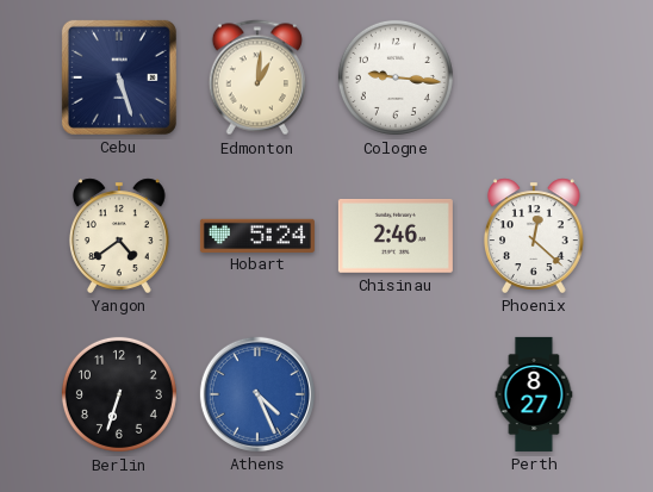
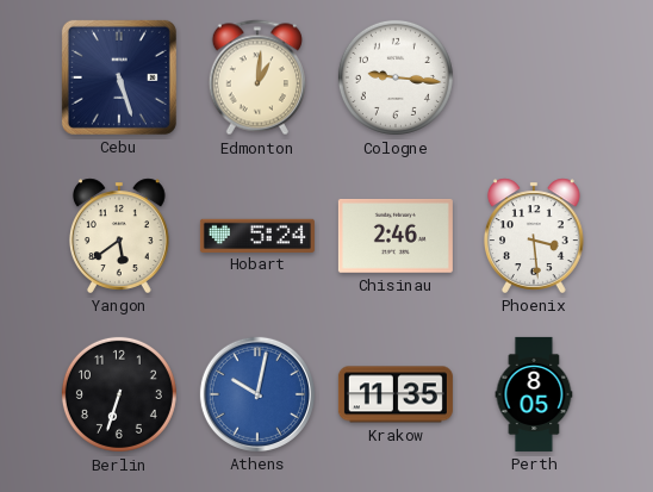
Yangon: 4:39 -> 5:39
Phoenix: 12:22 -> 3:29
Athens: 4:26 -> 10:02
Krakow: none -> 11:35
Perth: 8:27 -> 8:05
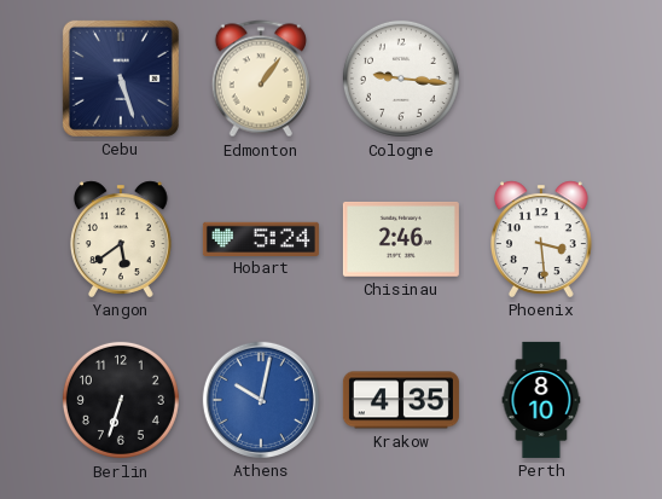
Edmonton: 1:01 -> 1:06
Krakow: 11:35 -> 4:35
Perth: 8:05 -> 8:10
